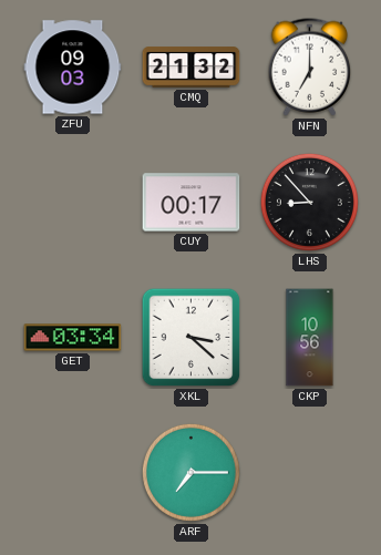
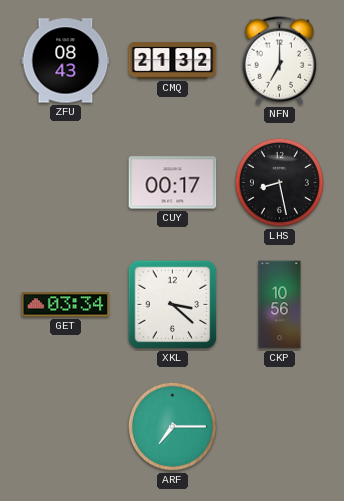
ZFU: 09:03 -> 08:43
LHS: 8:53 -> 8:28
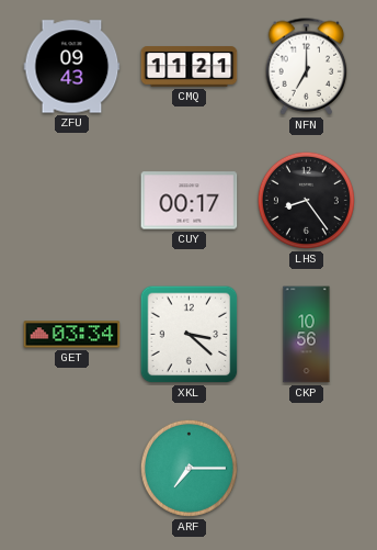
ZFU: 08:43 -> 09:43
CMQ: 21:32 -> 11:21
LHS: 8:28 -> 8:24
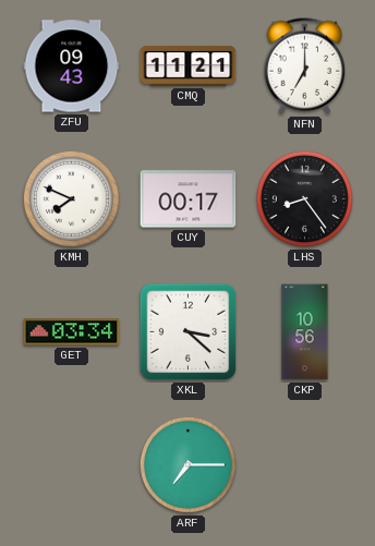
KMH: none -> 7:49
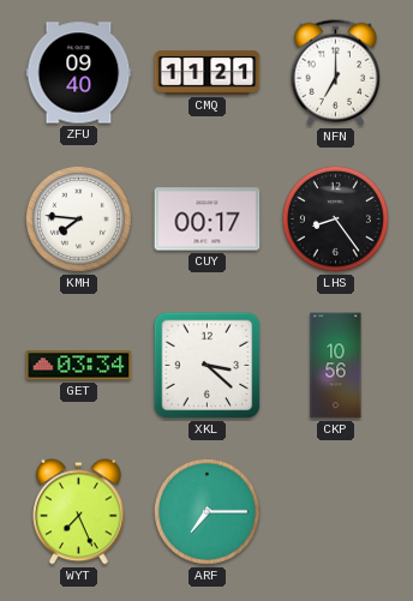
ZFU: 09:43 -> 09:40
KMH: 7:49 -> 7:46
WYT: none -> 7:26
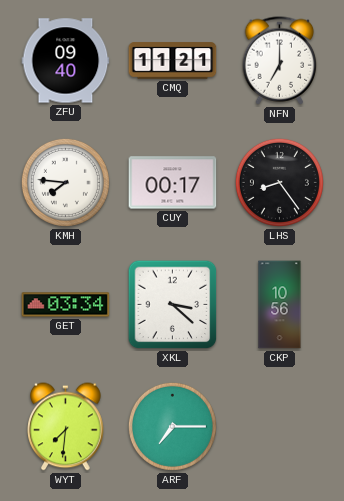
WYT: 7:26 -> 7:31
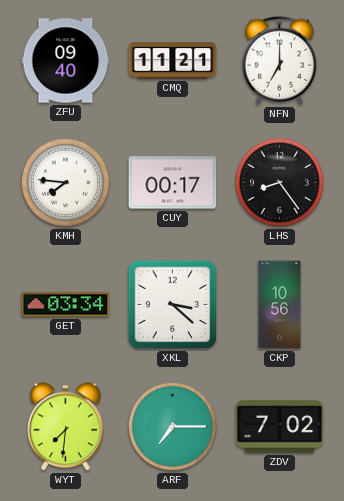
ZDV: none -> 7:02
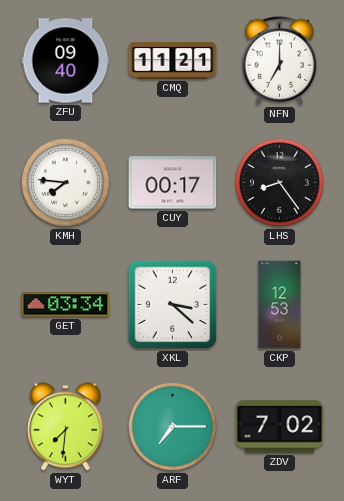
CKP: 10:56 -> 12:53
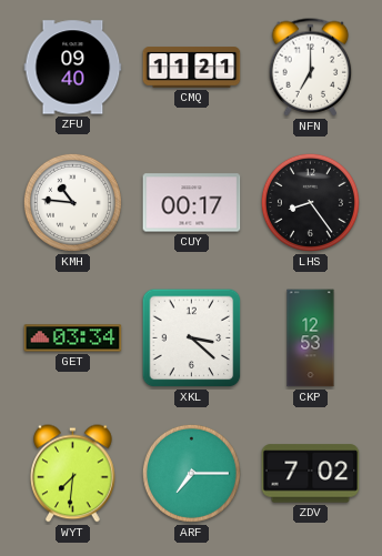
KMH: 7:46 -> 10:46
